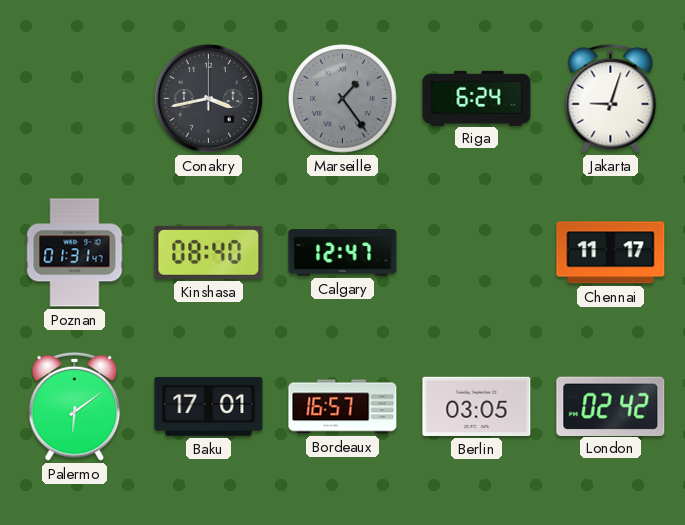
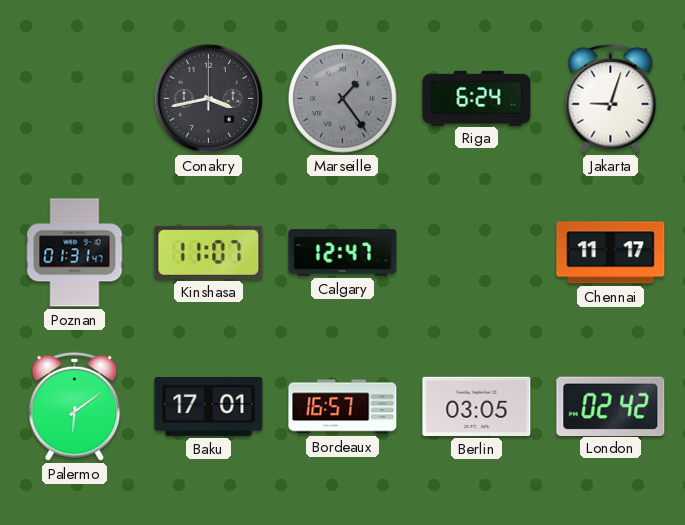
Kinshasa: 08:40 -> 11:07
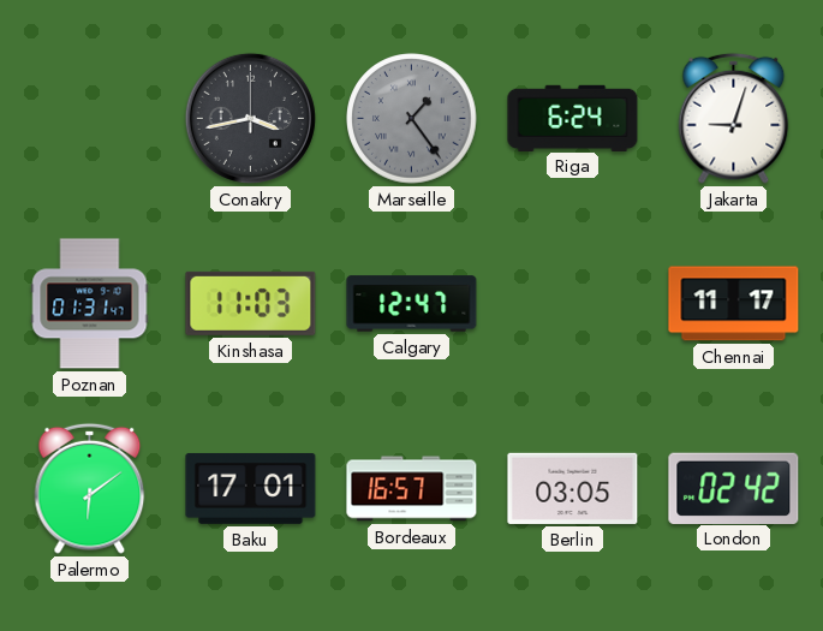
Kinshasa: 11:07 -> 11:03
